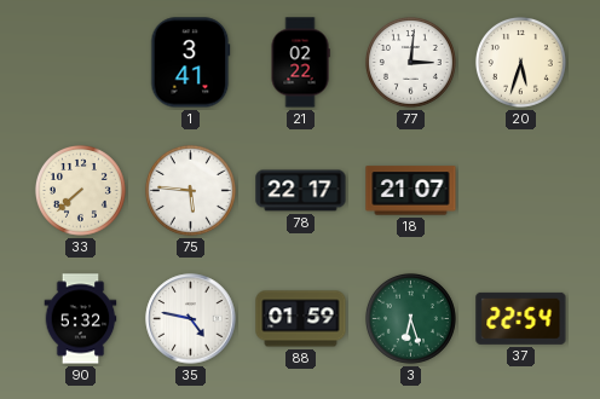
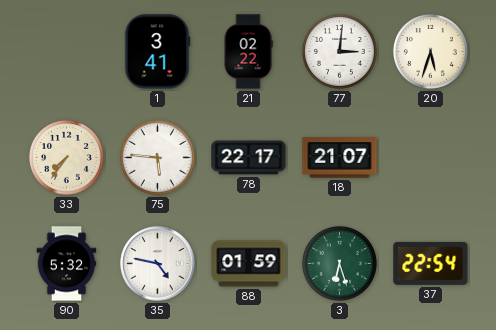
33: 7:38 -> 7:36
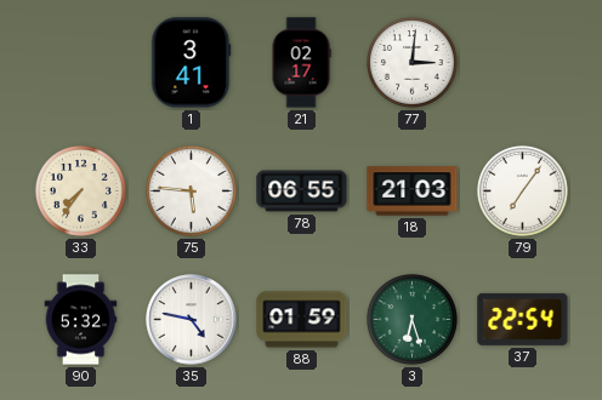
21: 02:22 -> 02:17
20: 5:33 -> none
78: 22:17 -> 06:55
18: 21:07 -> 21:03
79: none -> 7:06
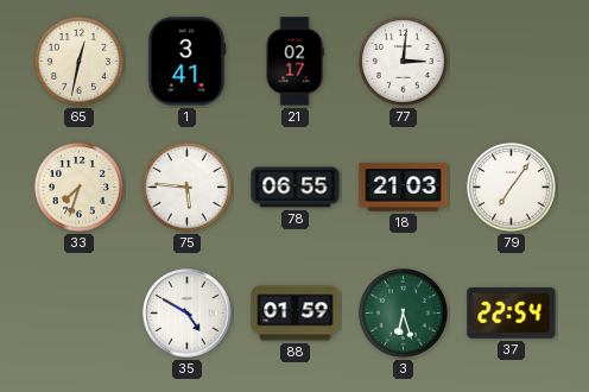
65: none -> 12:32
33: 7:36 -> 7:33
90: 5:32 -> none
35: 4:47 -> 4:50
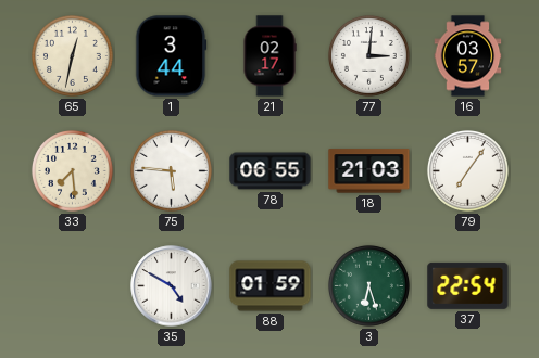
1: 3:41 -> 3:44
16: none -> 03:57
33: 7:33 -> 7:29
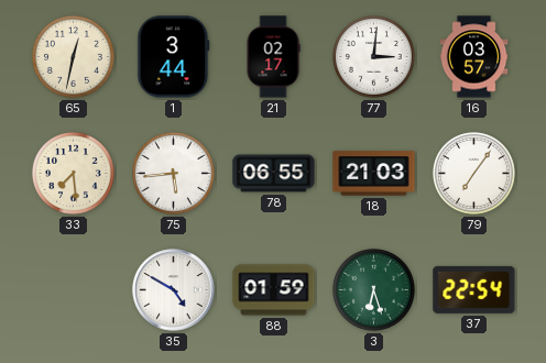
75: 5:46 -> 5:44
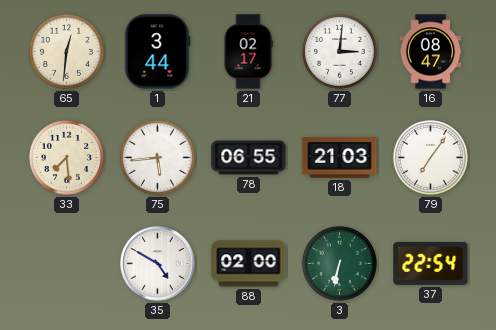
65: 12:32 -> 12:31
16: 03:57 -> 08:47
88: 01:59 -> 02:00
3: 6:27 -> 6:32
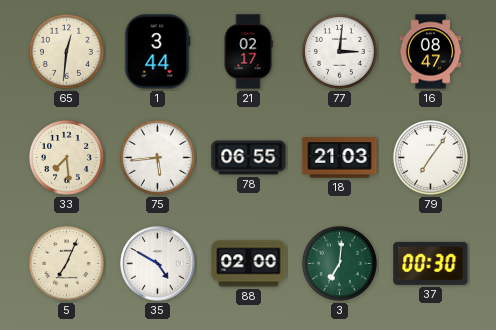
5: none -> 7:04
3: 6:32 -> 7:01
37: 22:54 -> 00:30
